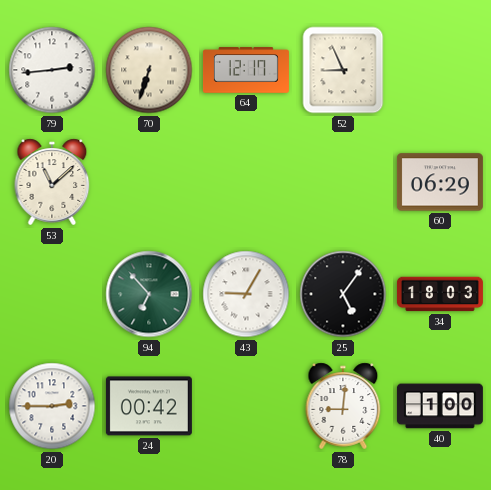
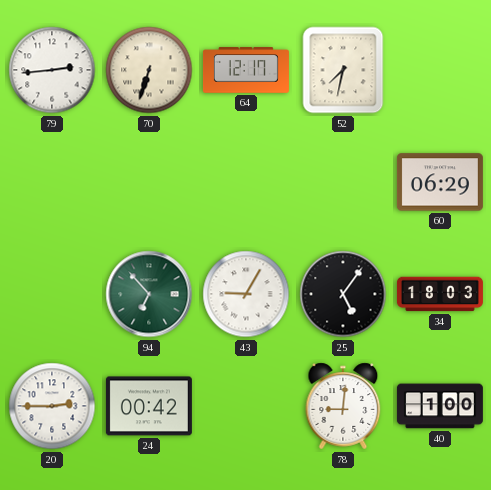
52: 8:56 -> 7:32
53: 11:08 -> none
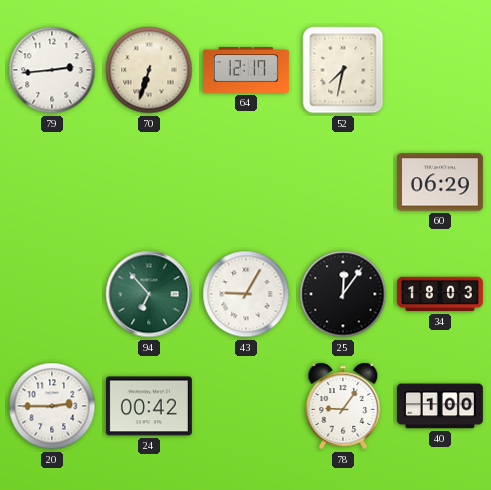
25: 5:06 -> 12:06
78: 9:01 -> 9:06
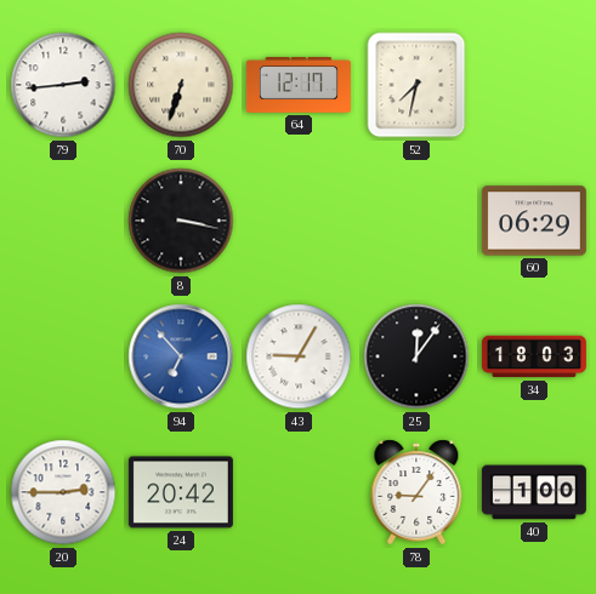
8: none -> 3:17
94 dial: green -> blue
24: 00:42 -> 20:42
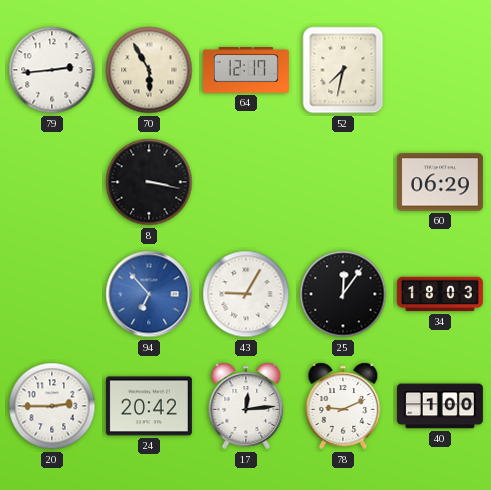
70: 6:33 -> 5:55
17: none -> 12:14
78: 9:06 -> 9:11
